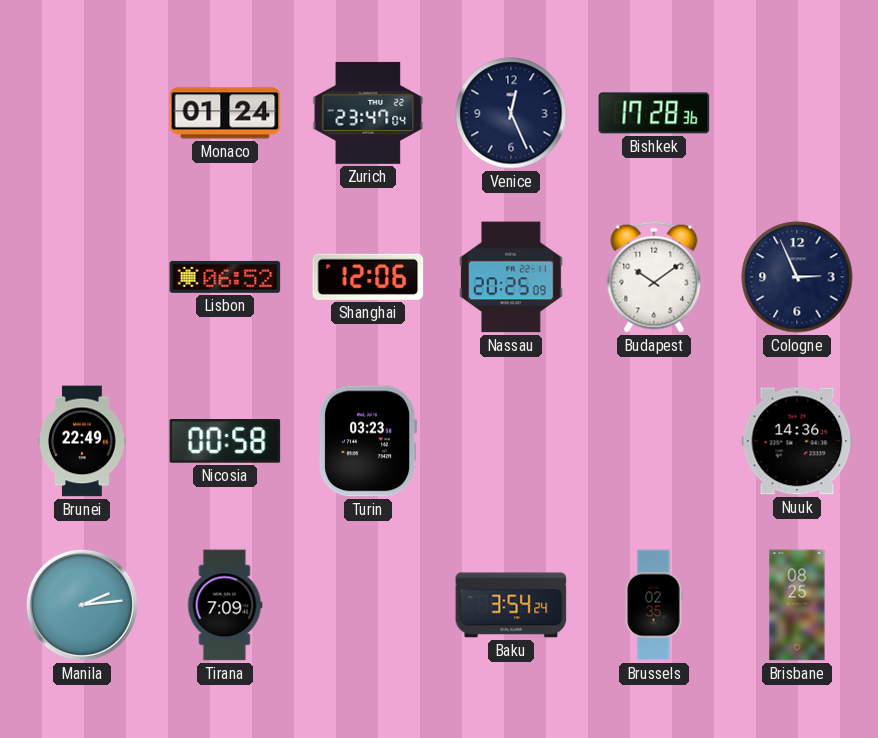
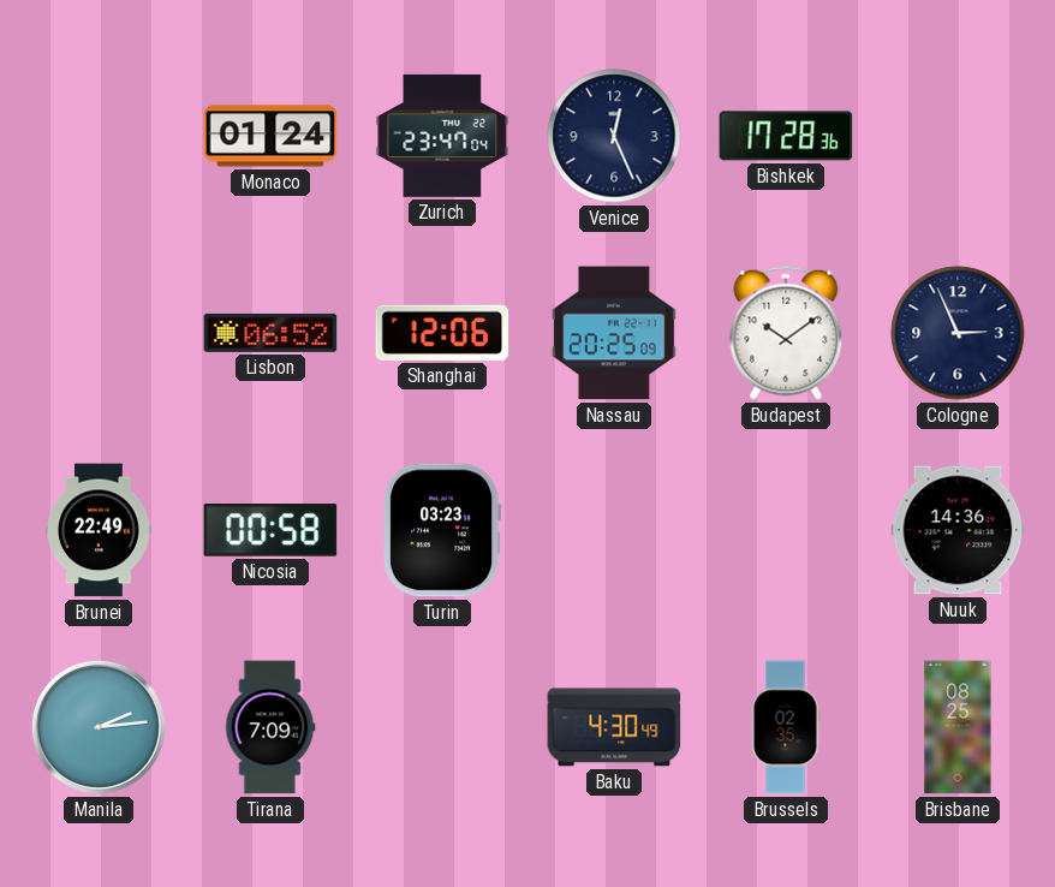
Baku: 3:54 -> 4:30
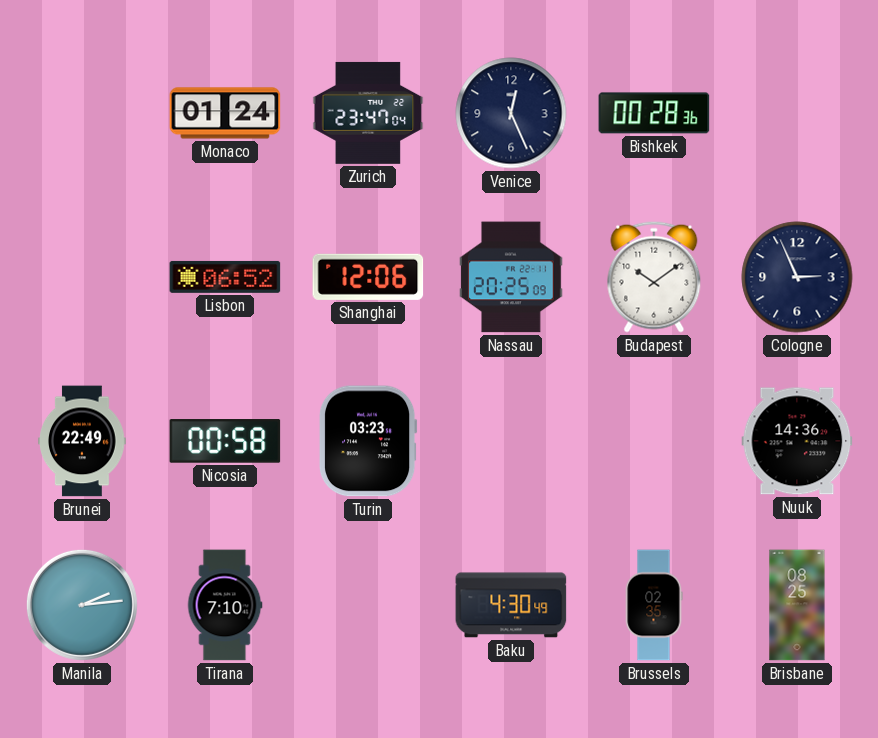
Bishkek: 17:28 -> 00:28
Tirana: 7:09 -> 7:10
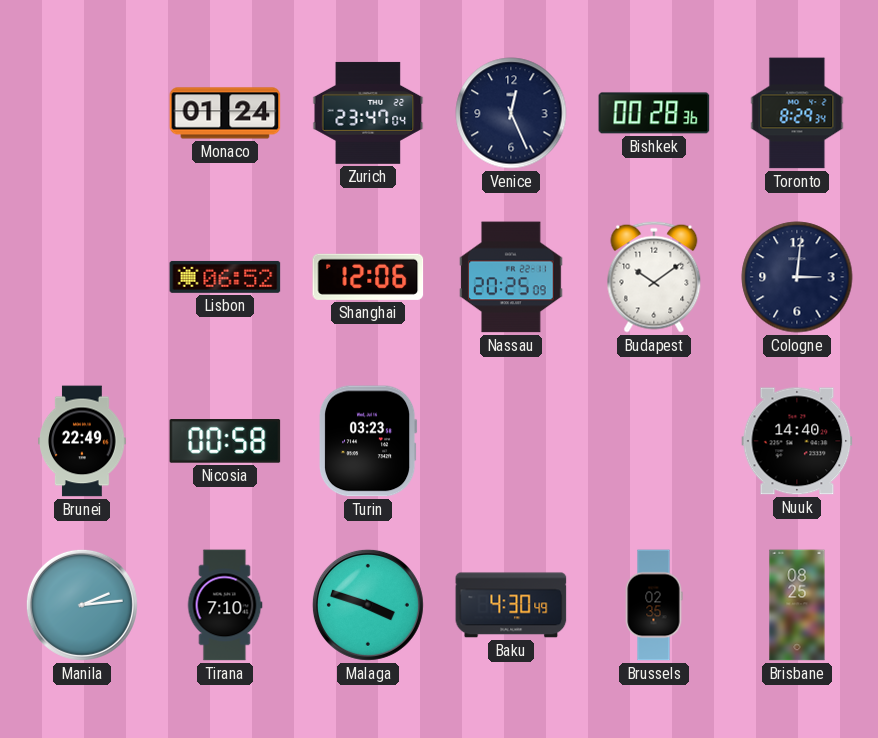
Toronto: none -> 8:29
Cologne: 2:56 -> 3:01
Nuuk: 14:36 -> 14:40
Malaga: none -> 3:48
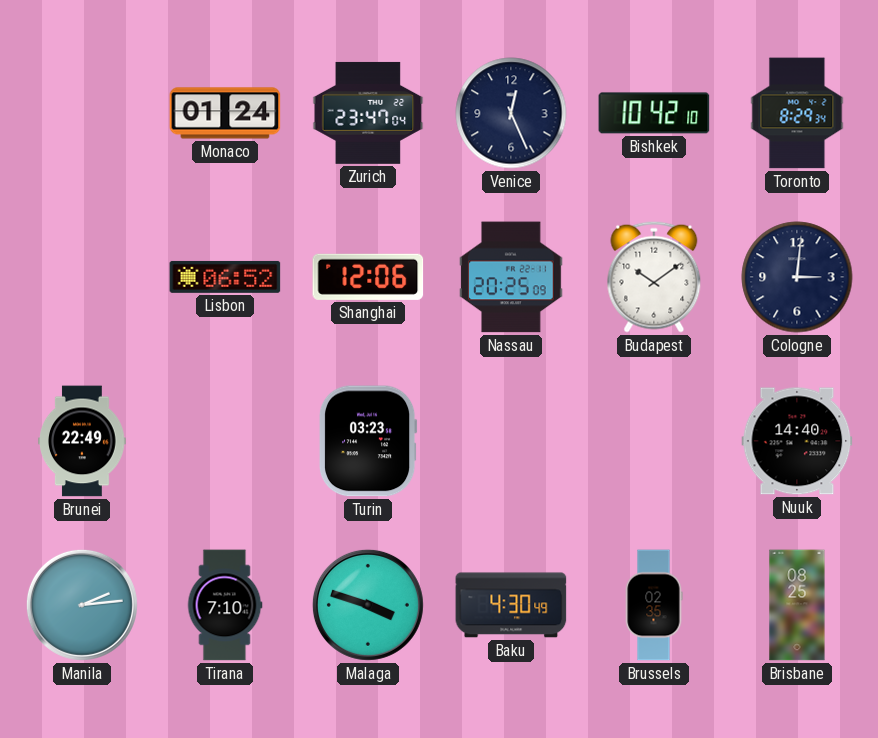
Bishkek: 00:28 -> 10:42
Nicosia: 00:58 -> none
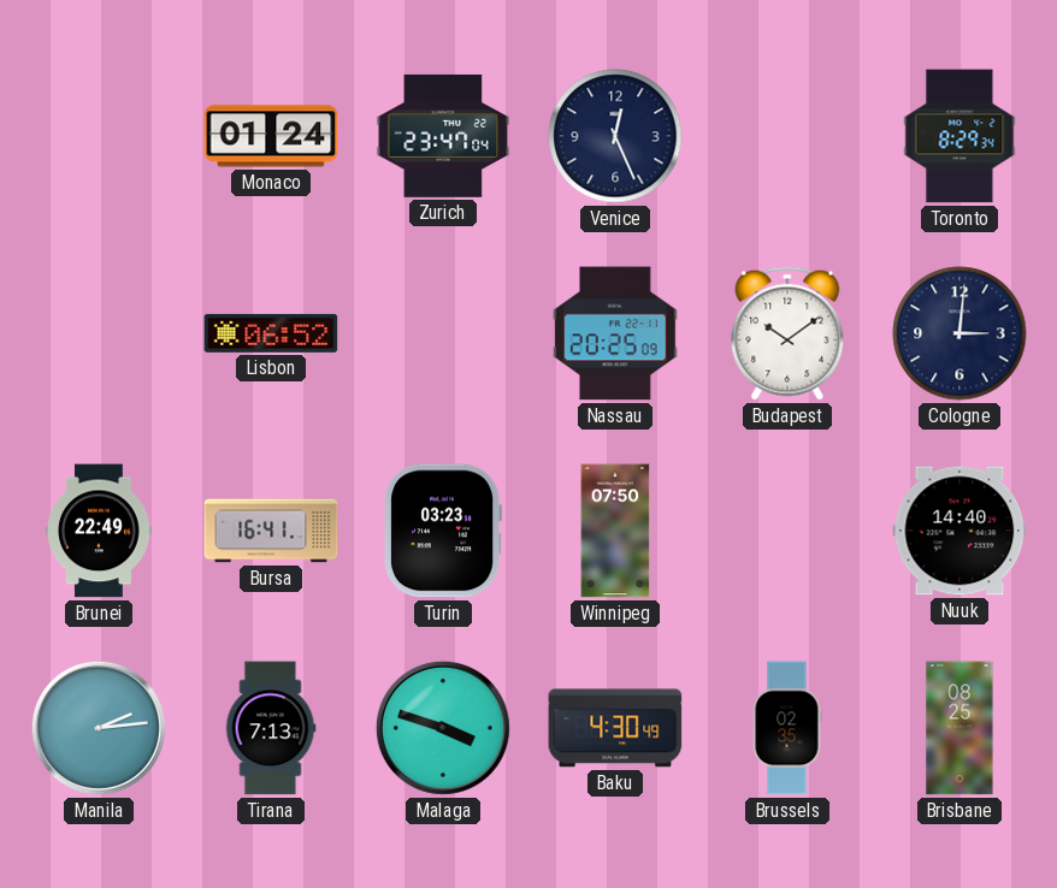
Bishkek: 10:42 -> none
Shanghai: 12:06 -> none
Bursa: none -> 16:41
Winnipeg: none -> 07:50
Tirana: 7:10 -> 7:13
